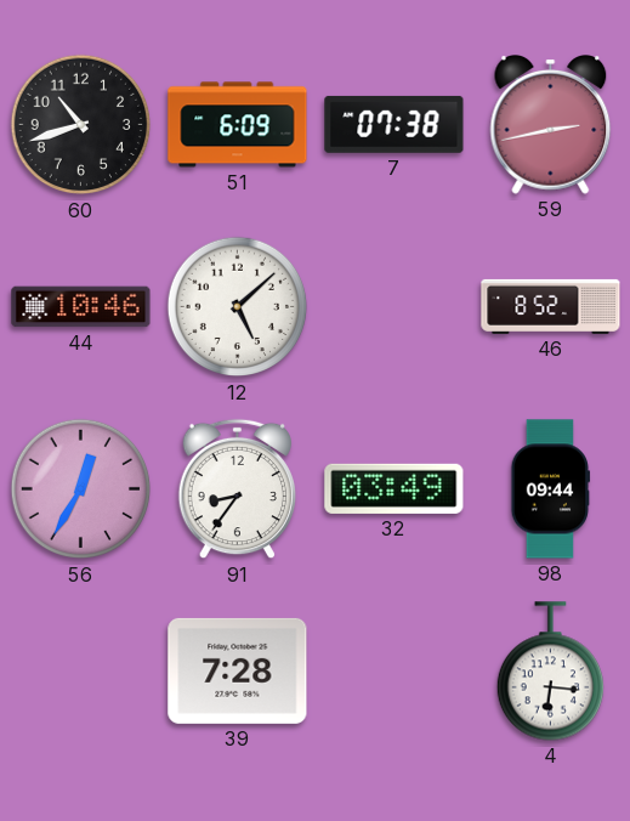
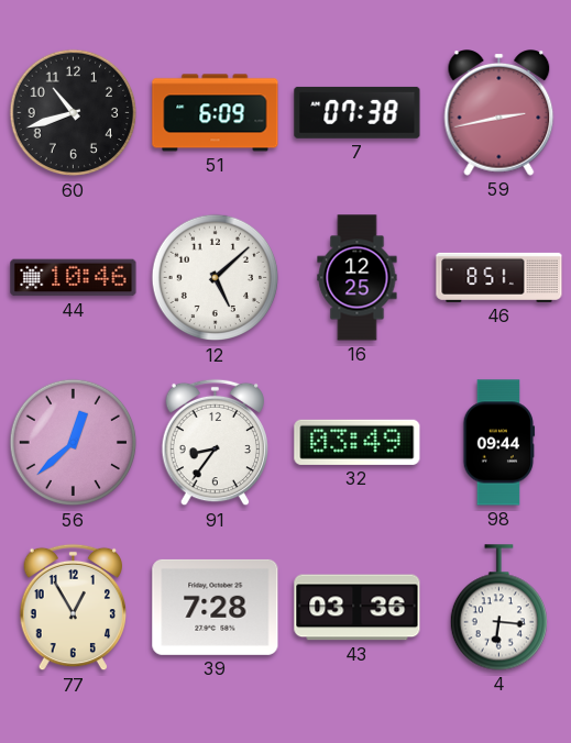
16: none -> 12:25
46: 8:52 -> 8:51
56: 12:35 -> 12:38
77: none -> 12:55
43: none -> 03:36
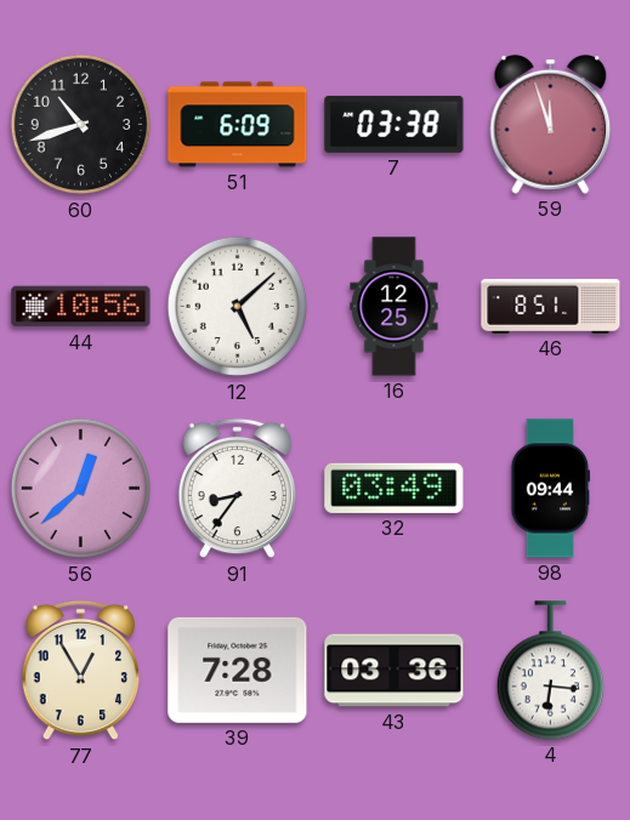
7: 07:38 -> 03:38
59: 2:43 -> 11:57
44: 10:46 -> 10:56
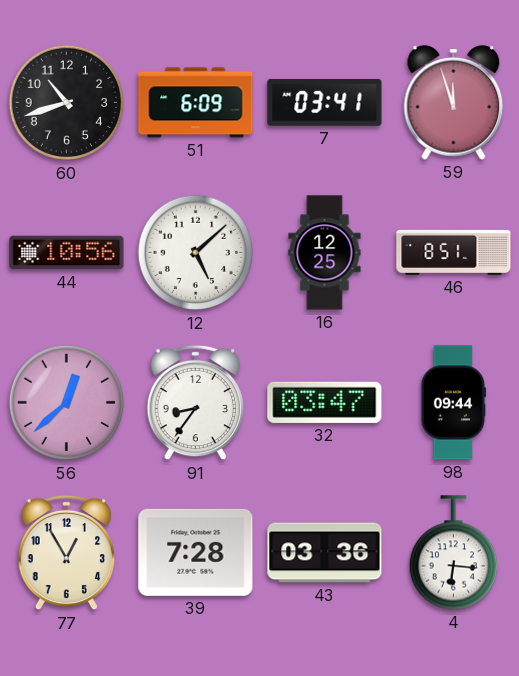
7: 03:38 -> 03:41
32: 03:49 -> 03:47
